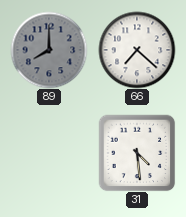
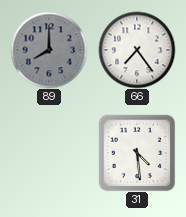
66: 7:22 -> 7:24
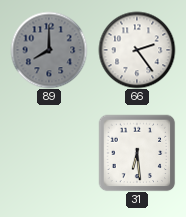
66: 7:24 -> 2:24
31: 4:29 -> 6:29
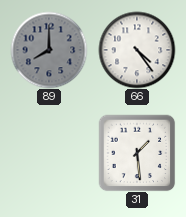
66: 2:24 -> 4:24
31: 6:29 -> 1:29
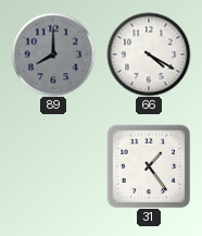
66: 4:24 -> 4:20
31: 1:29 -> 1:24
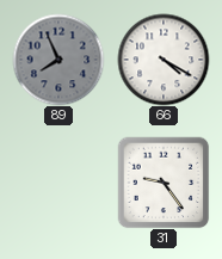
89: 8:00 -> 7:56
31: 1:24 -> 9:24
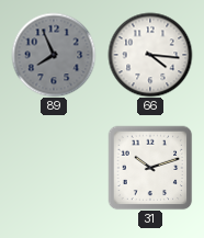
66: 4:20 -> 4:16
31: 9:24 -> 10:12
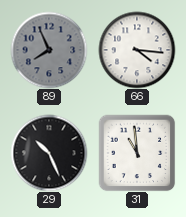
29: none -> 10:26
31: 10:12 -> 10:59
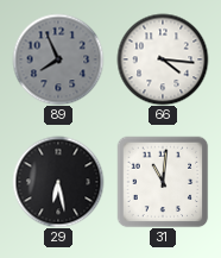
29: 10:26 -> 6:28
31: 10:59 -> 11:01
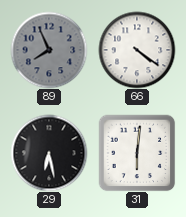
66: 4:16 -> 4:21
31: 11:01 -> 6:01
